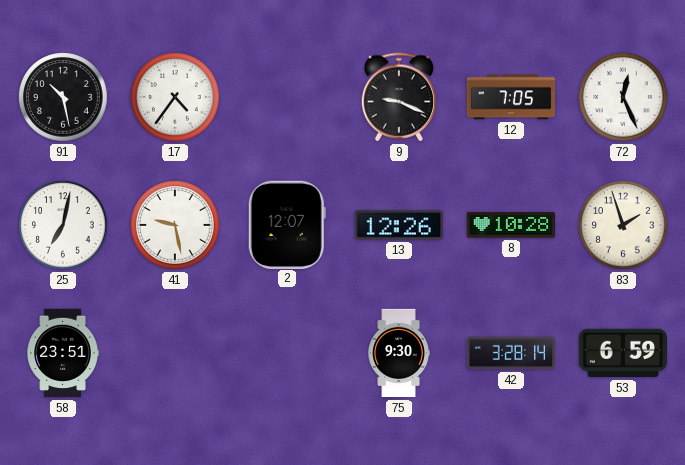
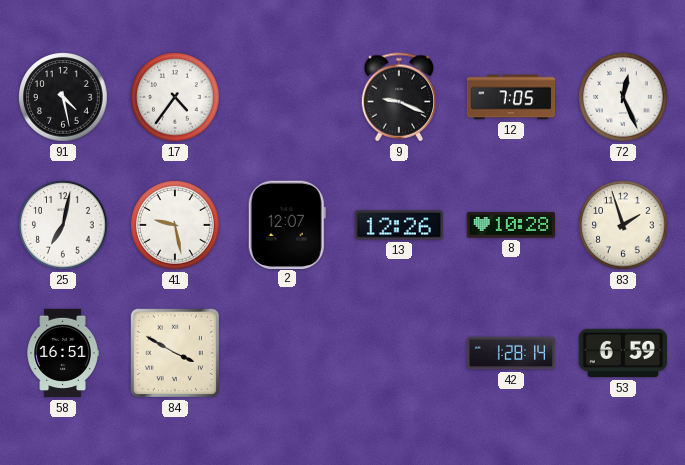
91: 10:28 -> 4:28
58: 23:51 -> 16:51
84: none -> 3:50
75: 9:30 -> none
42: 3:28 -> 1:28
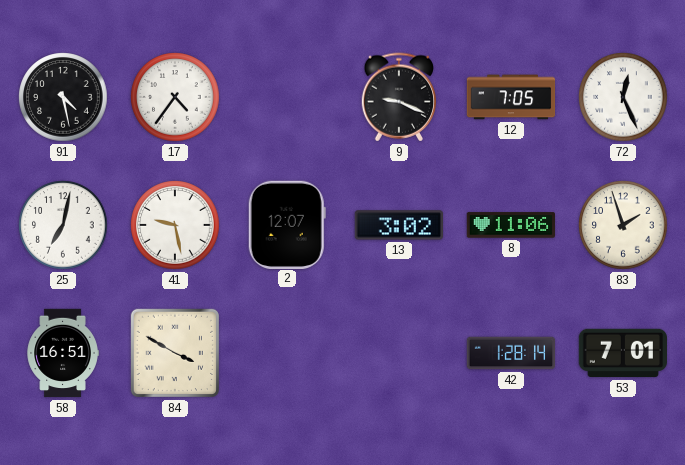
13: 12:26 -> 3:02
8: 10:28 -> 11:06
53: 6:59 -> 7:01
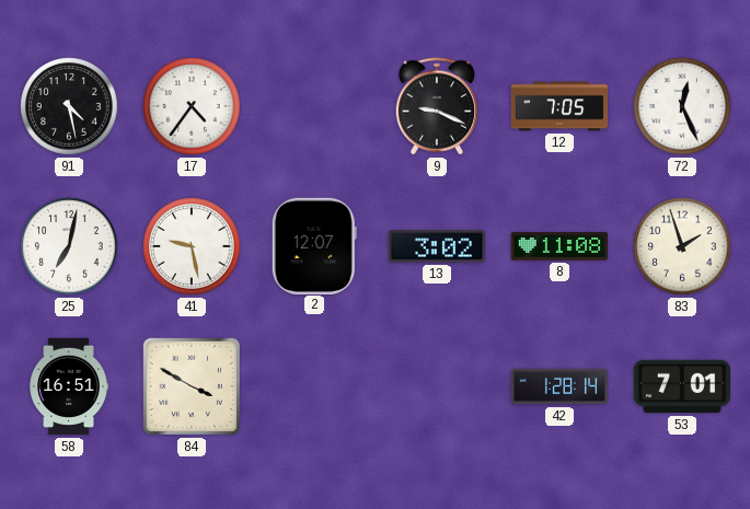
8: 11:06 -> 11:08
